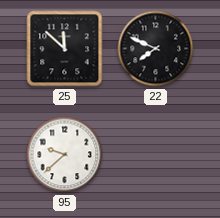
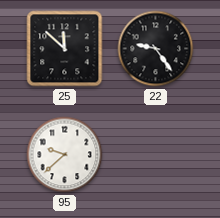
22: 7:49 -> 9:24
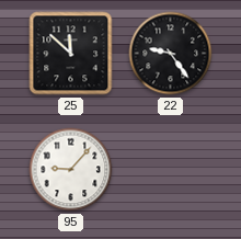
95: 9:38 -> 9:07
